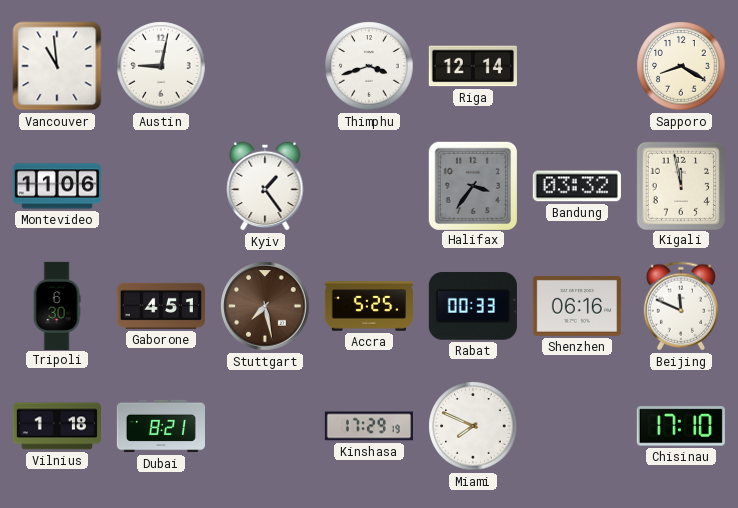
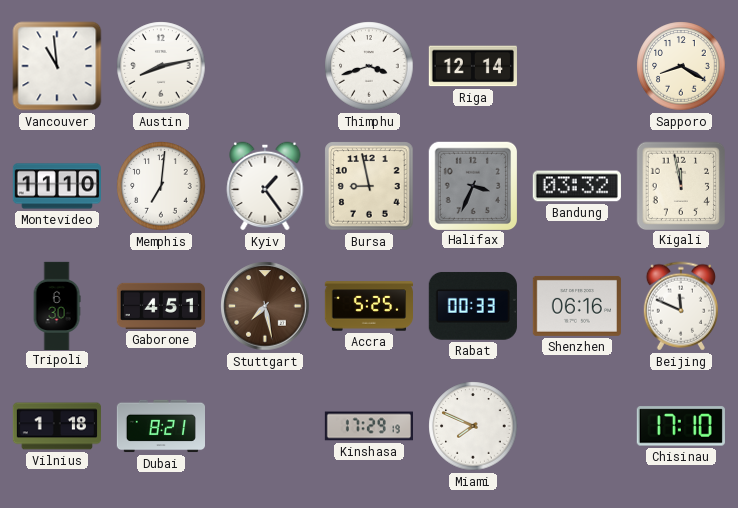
Austin: 9:02 -> 8:13
Montevideo: 11:06 -> 11:10
Memphis: none -> 7:01
Bursa: none -> 8:58
Halifax: 3:36 -> 3:34
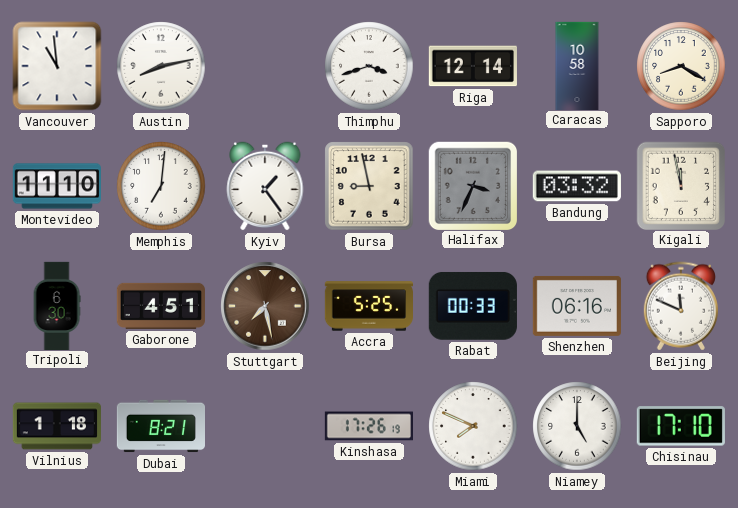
Caracas: none -> 10:58
Kinshasa: 17:29 -> 17:26
Niamey: none -> 5:00
